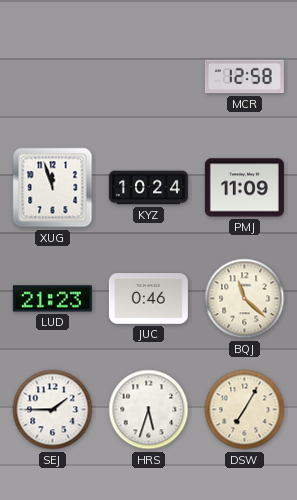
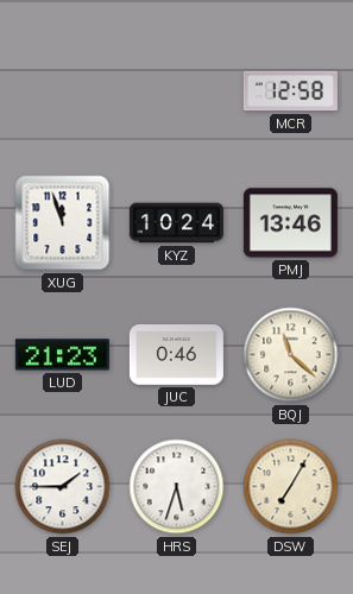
PMJ: 11:09 -> 13:46
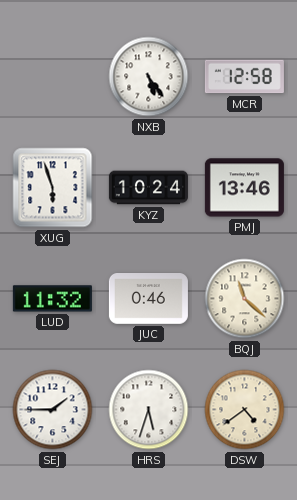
NXB: none -> 5:24
XUG: 11:57 -> 5:57
LUD: 21:23 -> 11:32
DSW: 7:05 -> 4:39
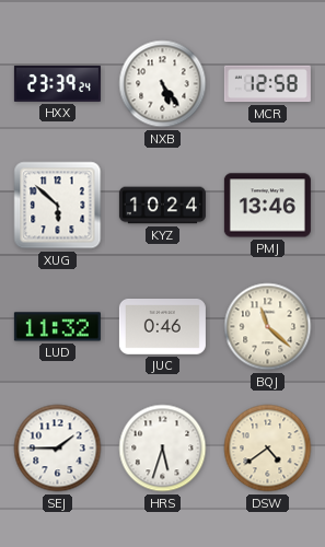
HXX: none -> 23:39
XUG: 5:57 -> 5:52
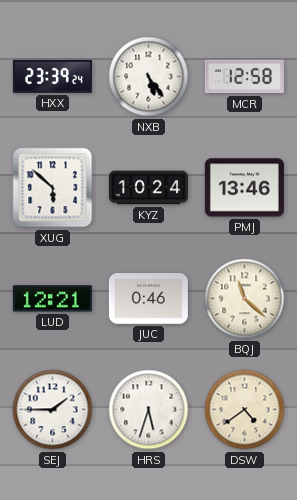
LUD: 11:32 -> 12:21
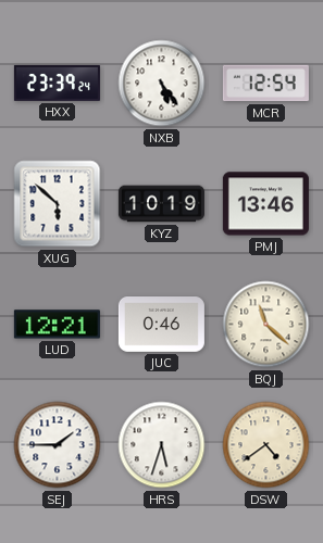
MCR: 12:58 -> 12:54
KYZ: 10:24 -> 10:19
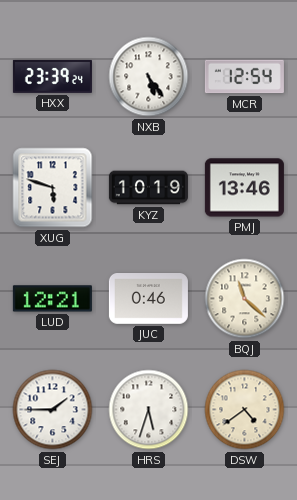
XUG: 5:52 -> 5:48
